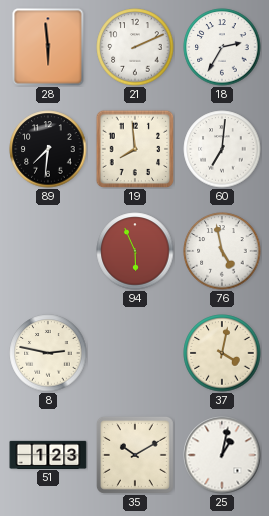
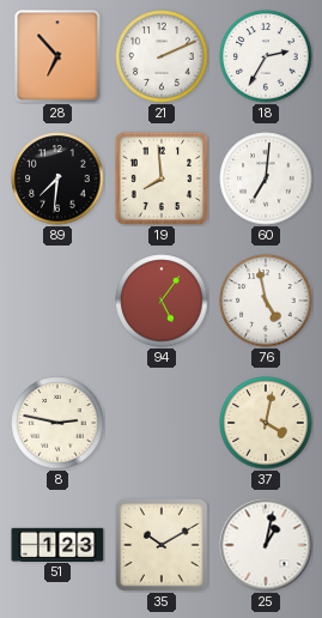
28: 5:59 -> 6:53
94: 5:56 -> 5:06
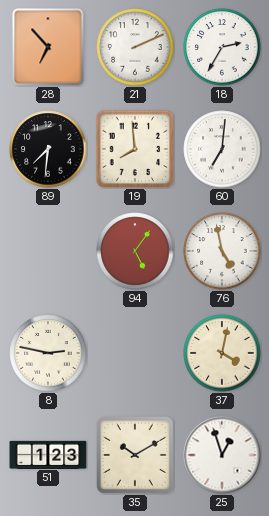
25: 1:02 -> 12:57
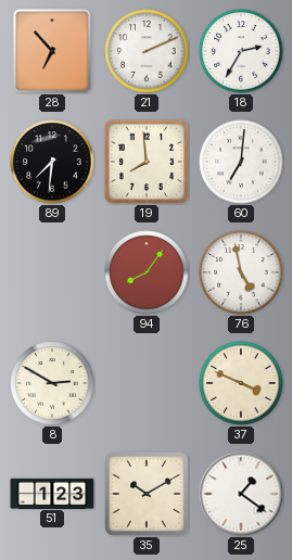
94: 5:06 -> 8:06
8: 2:47 -> 2:50
37: 4:02 -> 3:49
25: 12:57 -> 1:21
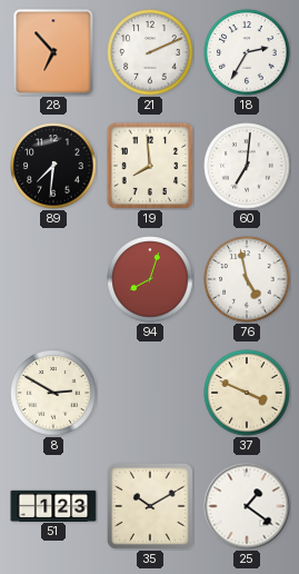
94: 8:06 -> 8:03
